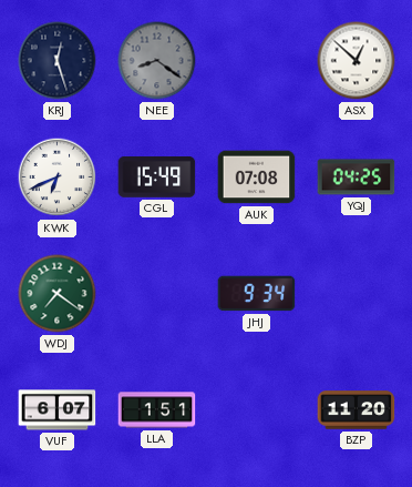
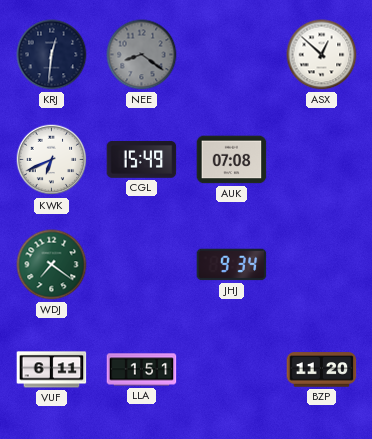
KRJ: 12:27 -> 12:31
YQJ: 04:25 -> none
VUF: 6:07 -> 6:11
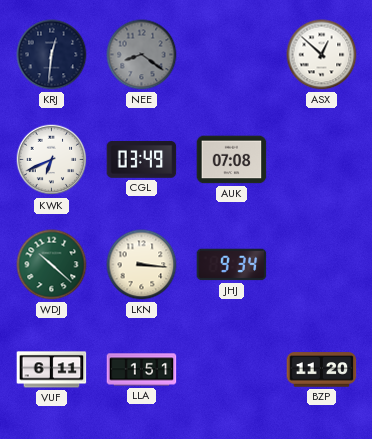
CGL: 15:49 -> 03:49
WDJ: 7:21 -> 10:22
LKN: none -> 3:16
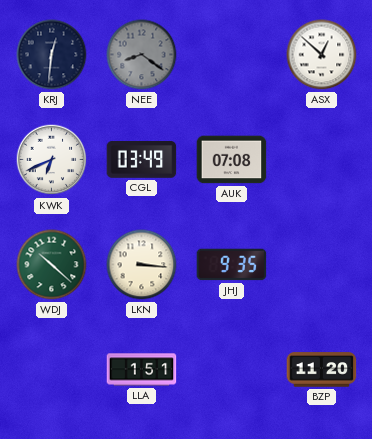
JHJ: 9:34 -> 9:35
VUF: 6:11 -> none
